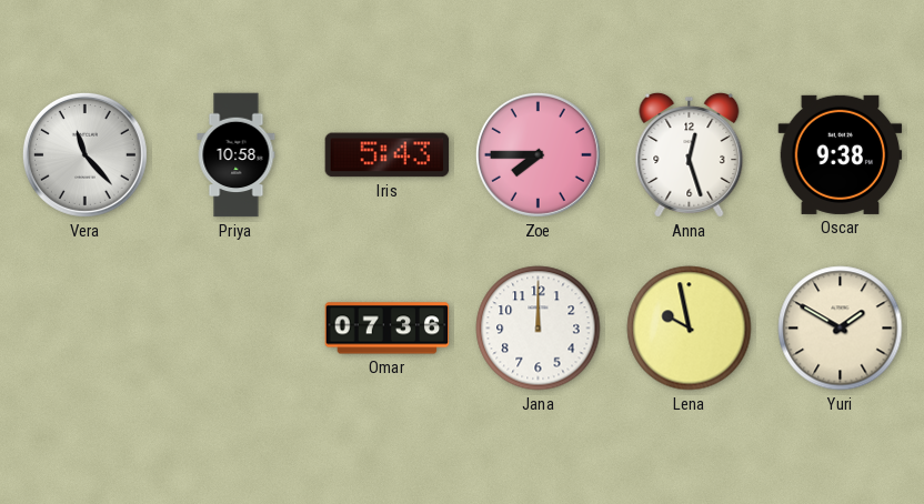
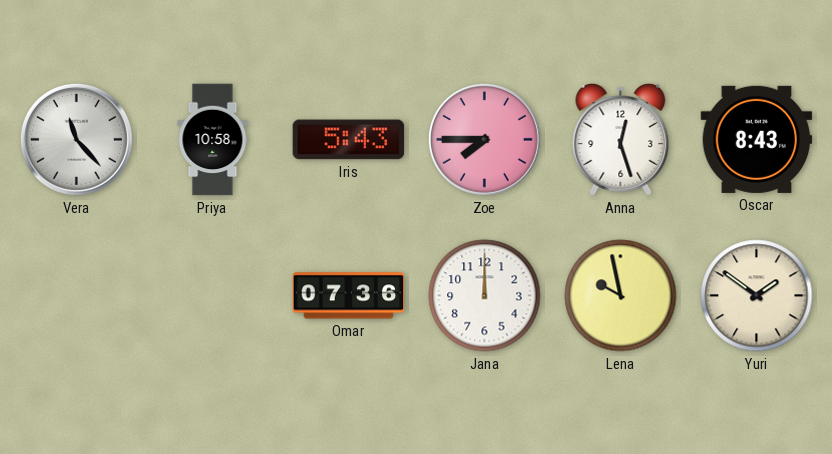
Oscar: 9:38 -> 8:43
Yuri: 1:50 -> 1:51
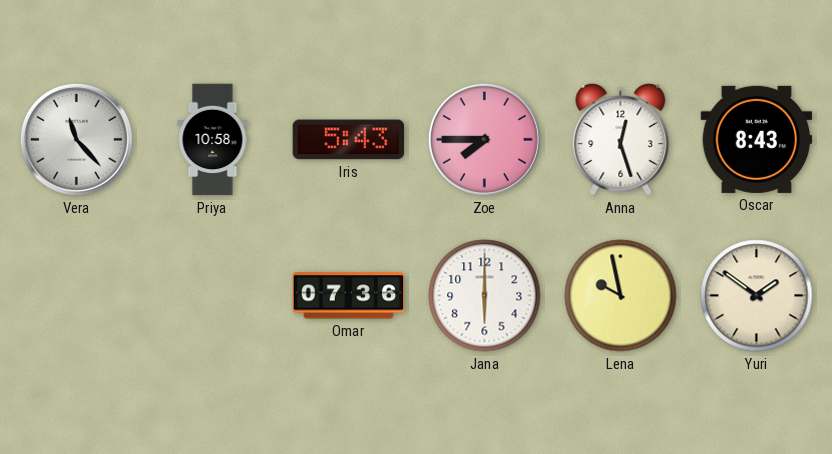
Jana: 12:00 -> 6:00
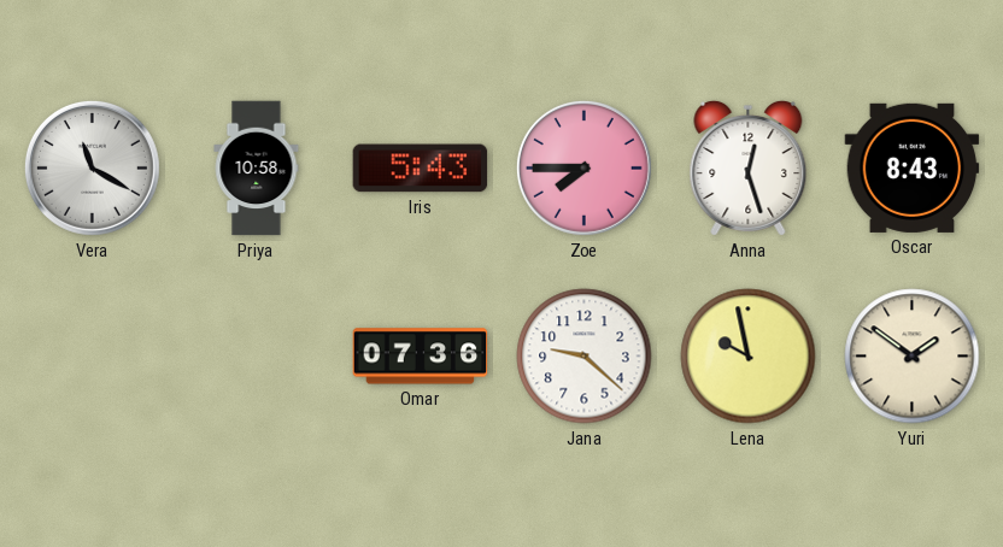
Vera: 11:23 -> 11:20
Jana: 6:00 -> 9:22
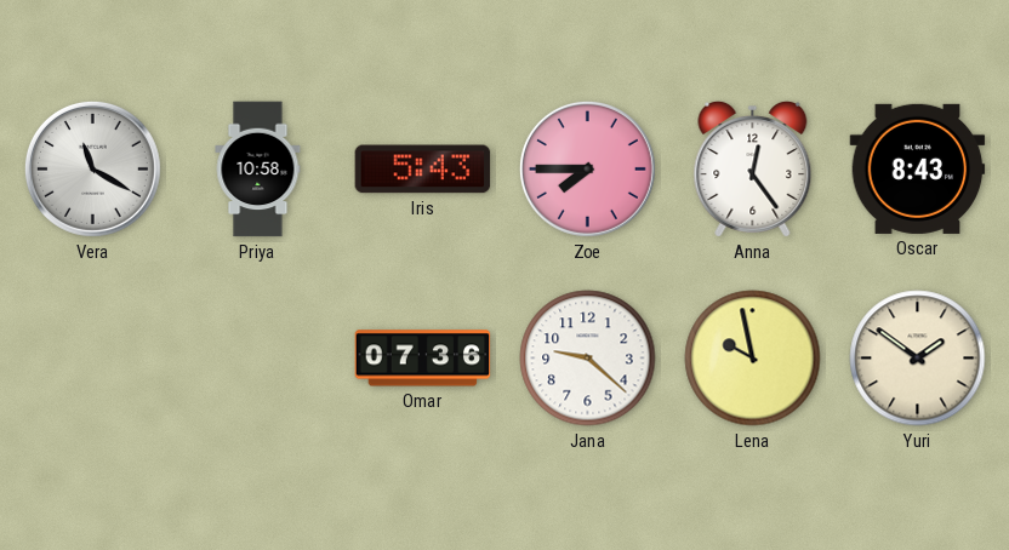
Anna: 12:27 -> 12:24
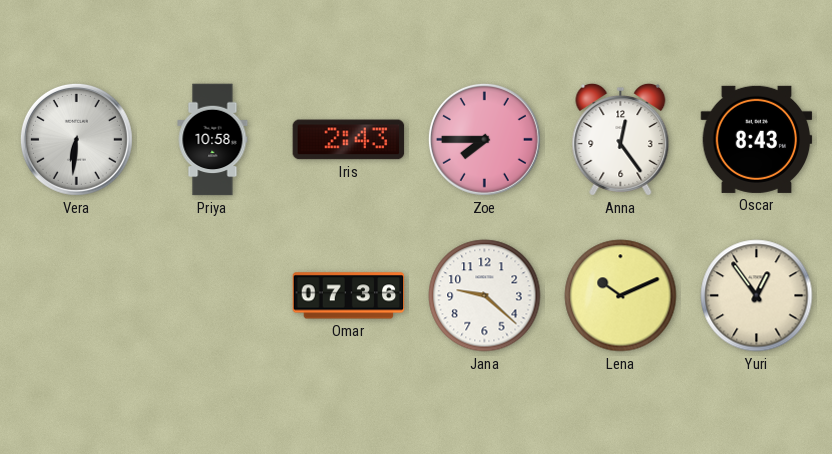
Vera: 11:20 -> 6:31
Iris: 5:43 -> 2:43
Lena: 9:58 -> 10:11
Yuri: 1:51 -> 12:54
